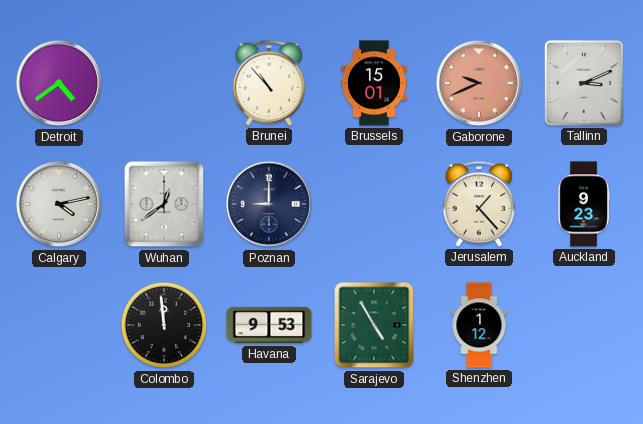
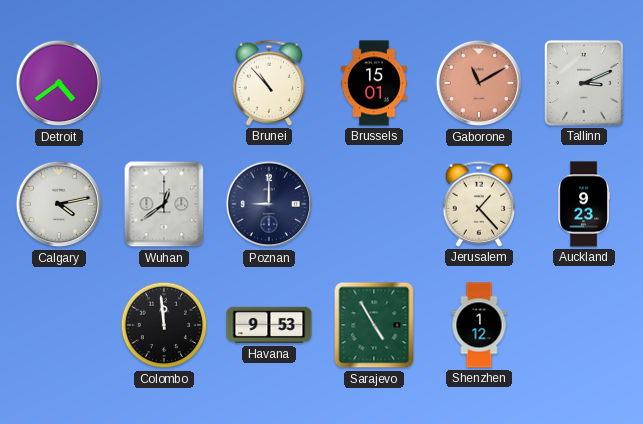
Gaborone: 9:41 -> 11:10
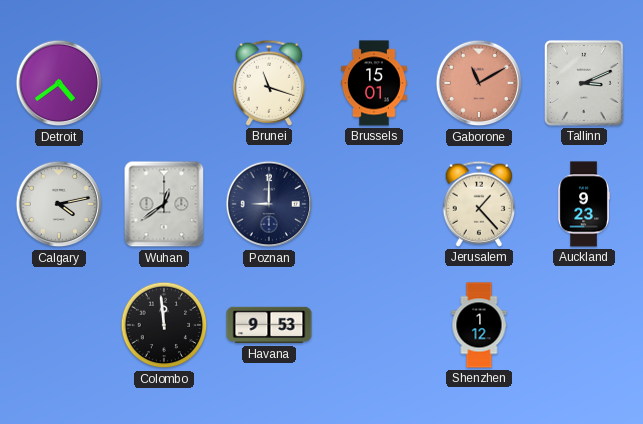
Brunei: 10:53 -> 11:18
Sarajevo: 4:55 -> none
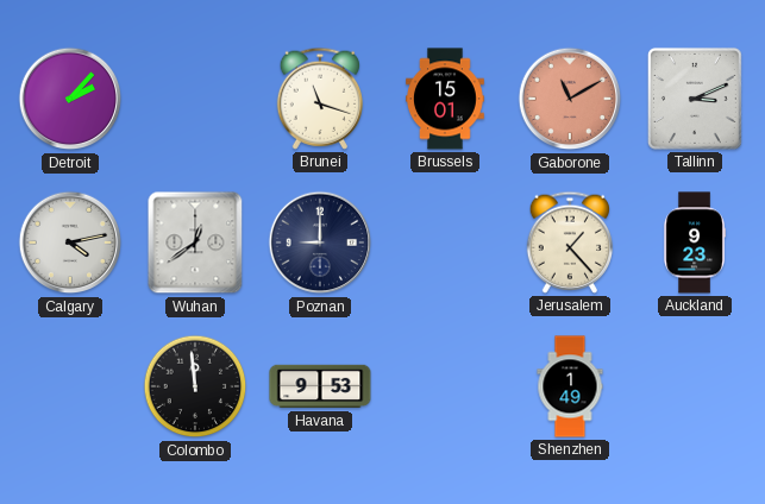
Detroit: 4:39 -> 2:07
Shenzhen: 1:12 -> 1:49
